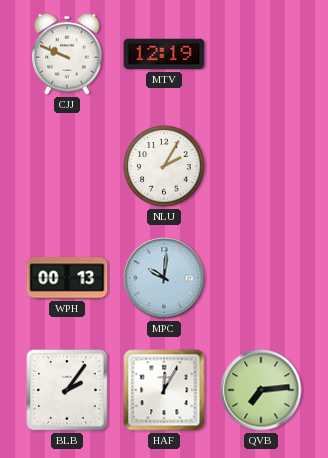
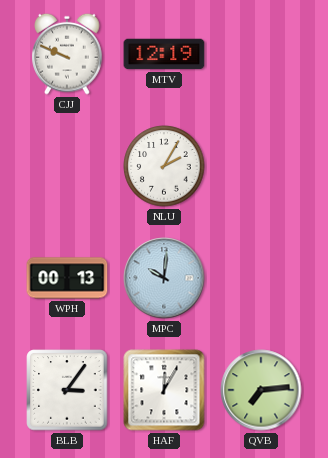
BLB: 2:06 -> 3:06
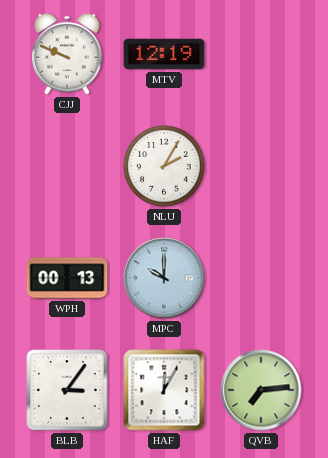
MPC: 10:01 -> 10:00
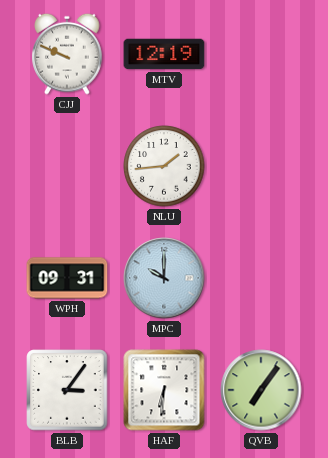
NLU: 2:05 -> 1:44
WPH: 00:13 -> 09:31
HAF: 12:05 -> 6:31
QVB: 7:14 -> 7:06
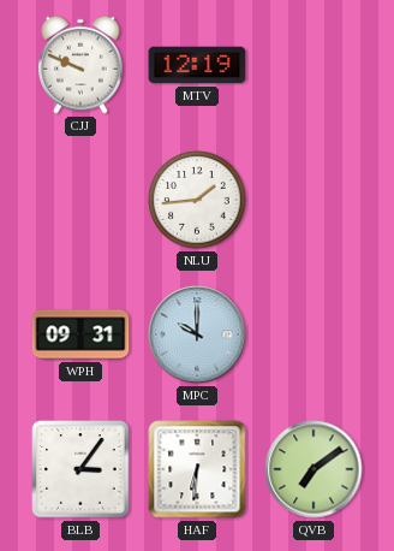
QVB: 7:06 -> 7:09
